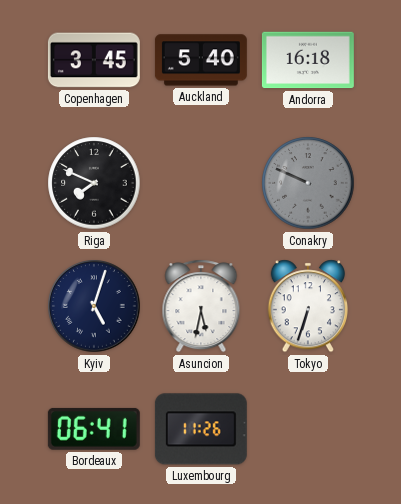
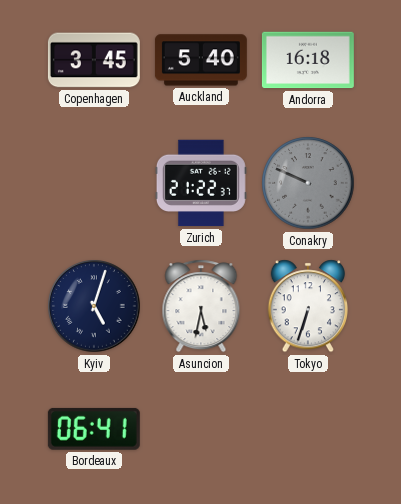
Riga: 7:49 -> none
Zurich: none -> 21:22
Luxembourg: 11:26 -> none
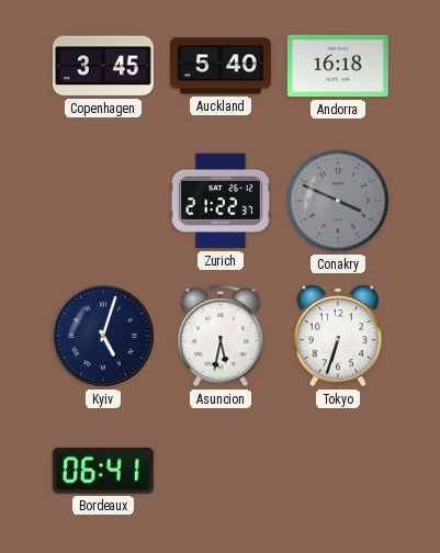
Conakry: 9:49 -> 3:49
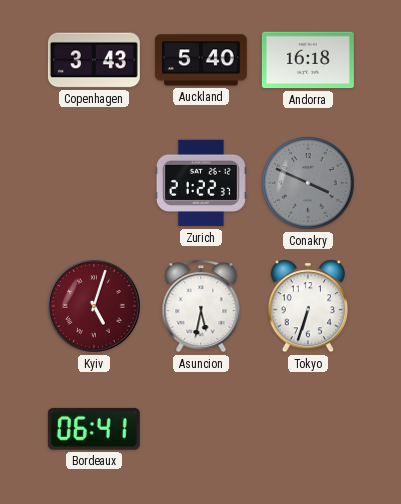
Copenhagen: 3:45 -> 3:43
Kyiv dial: navy -> burgundy
